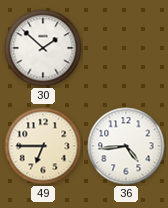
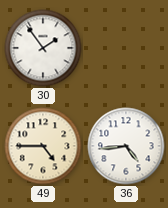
30: 1:52 -> 1:54
49: 6:45 -> 4:45
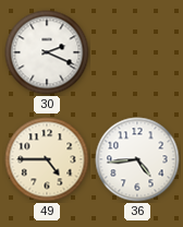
30: 1:54 -> 2:19
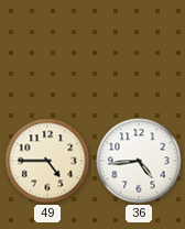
30: 2:19 -> none
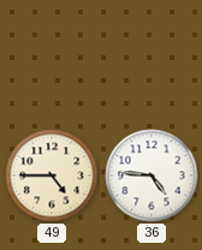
36: 4:44 -> 4:46
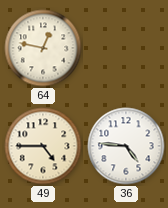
64: none -> 12:47
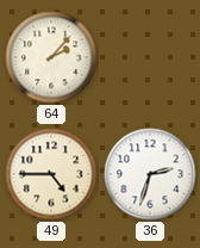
64: 12:47 -> 2:07
36: 4:46 -> 2:33
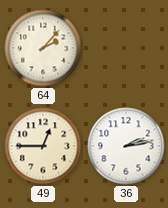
49: 4:45 -> 12:45
36: 2:33 -> 2:13
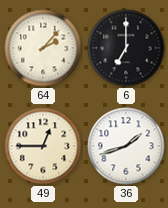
6: none -> 7:00
36: 2:13 -> 1:42
